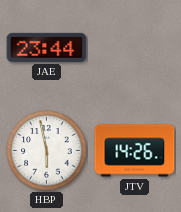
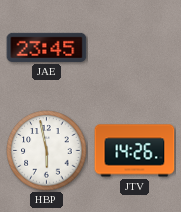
JAE: 23:44 -> 23:45
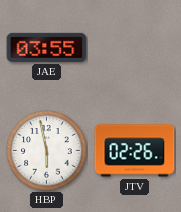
JAE: 23:45 -> 03:55
JTV: 14:26 -> 02:26
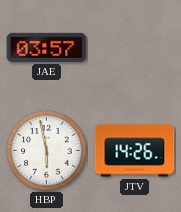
JAE: 03:55 -> 03:57
JTV: 02:26 -> 14:26
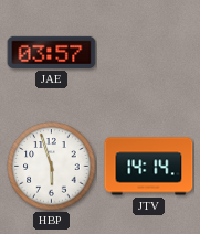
HBP: 5:58 -> 5:57
JTV: 14:26 -> 14:14
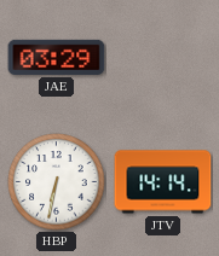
JAE: 03:57 -> 03:29
HBP: 5:57 -> 6:32
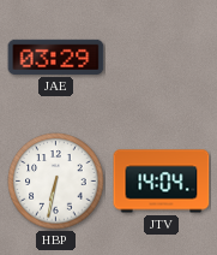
JTV: 14:14 -> 14:04
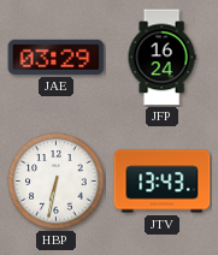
JFP: none -> 16:24
JTV: 14:04 -> 13:43
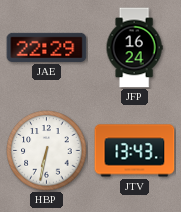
JAE: 03:29 -> 22:29
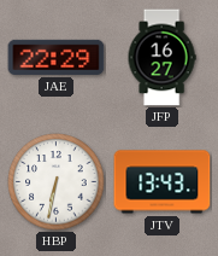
JFP: 16:24 -> 16:27
